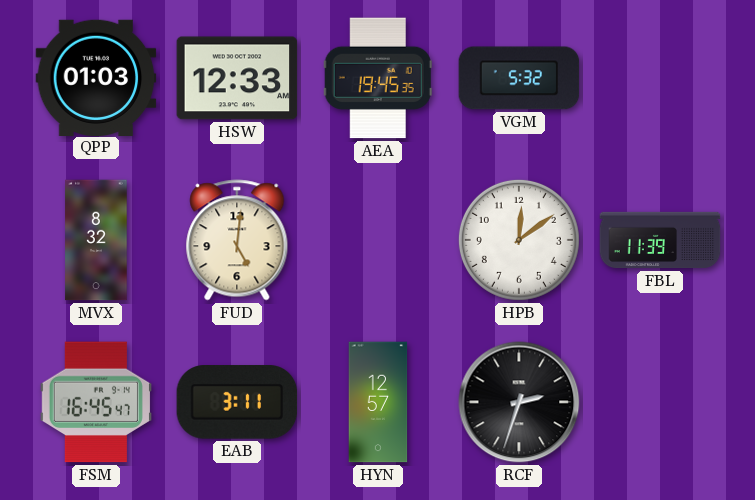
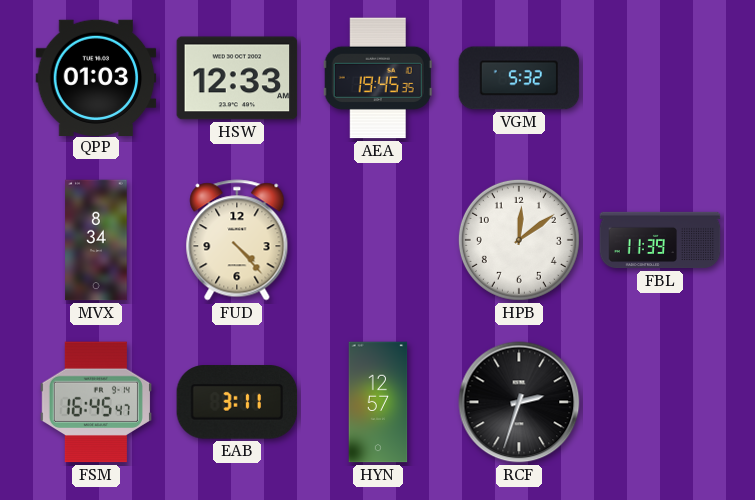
MVX: 8:32 -> 8:34
FUD: 5:01 -> 4:23
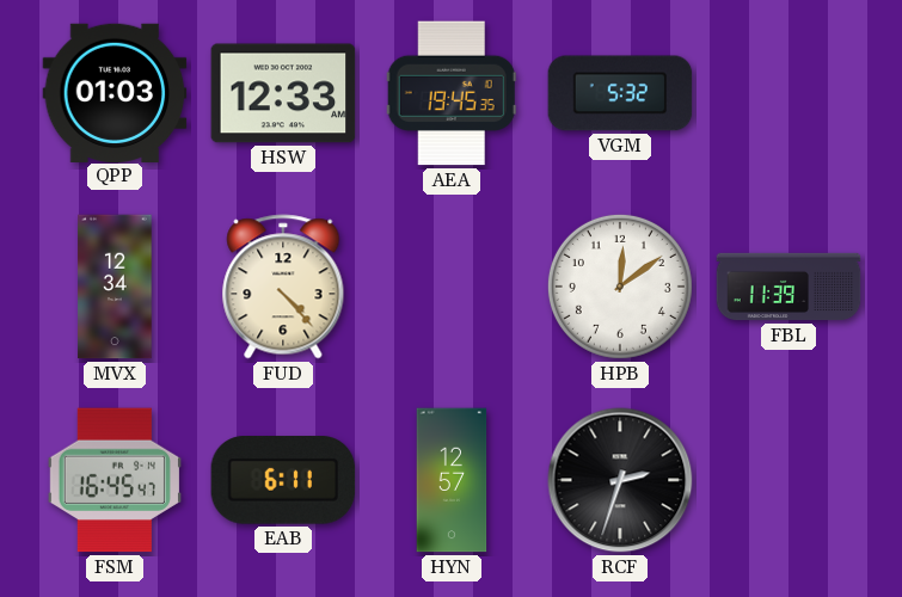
MVX: 8:34 -> 12:34
EAB: 3:11 -> 6:11
